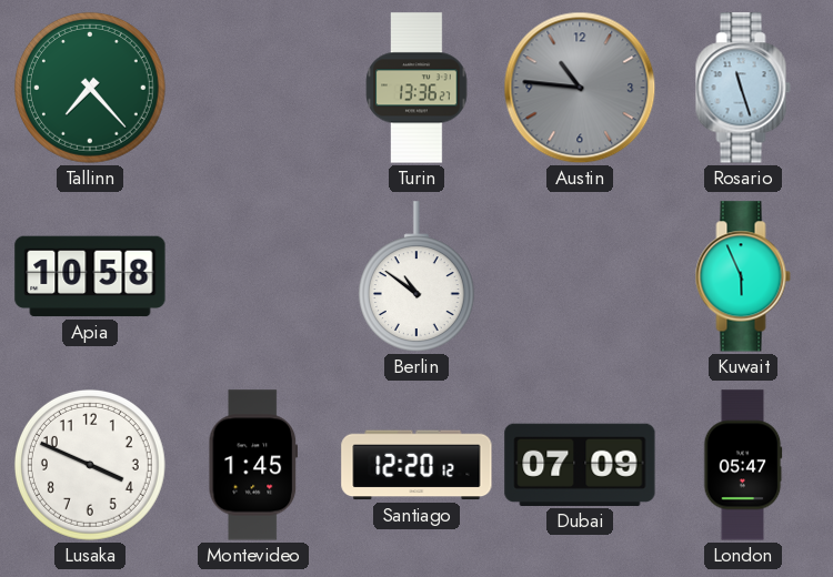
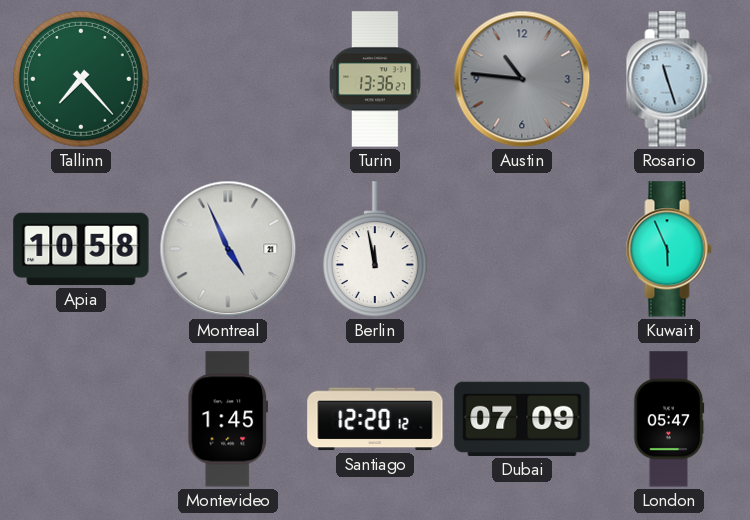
Montreal: none -> 4:56
Berlin: 10:51 -> 11:58
Lusaka: 3:49 -> none
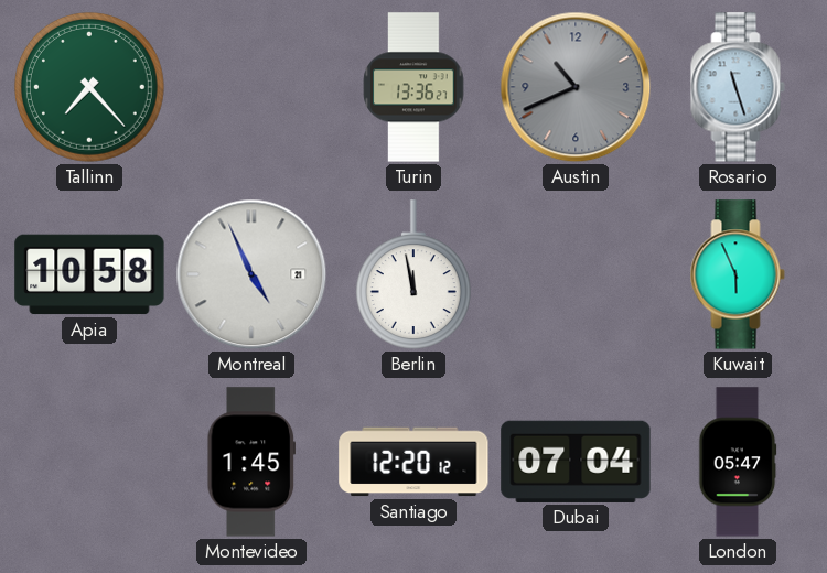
Austin: 10:46 -> 10:41
Dubai: 07:09 -> 07:04
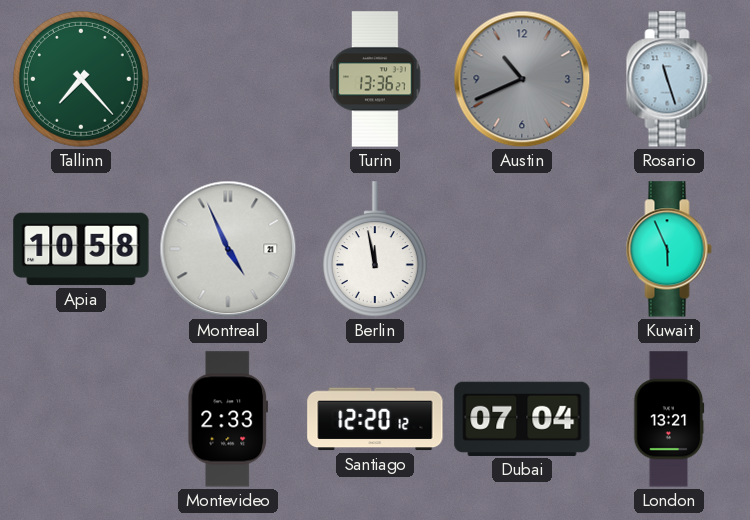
Montevideo: 1:45 -> 2:33
London: 05:47 -> 13:21
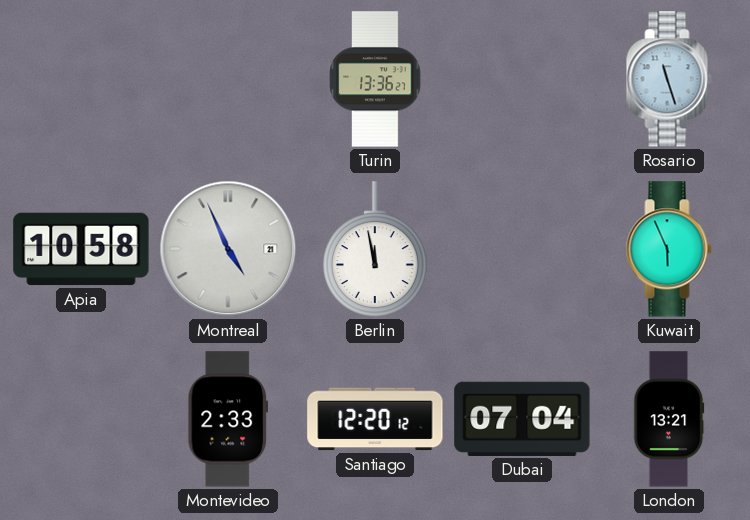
Tallinn: 7:23 -> none
Austin: 10:41 -> none
